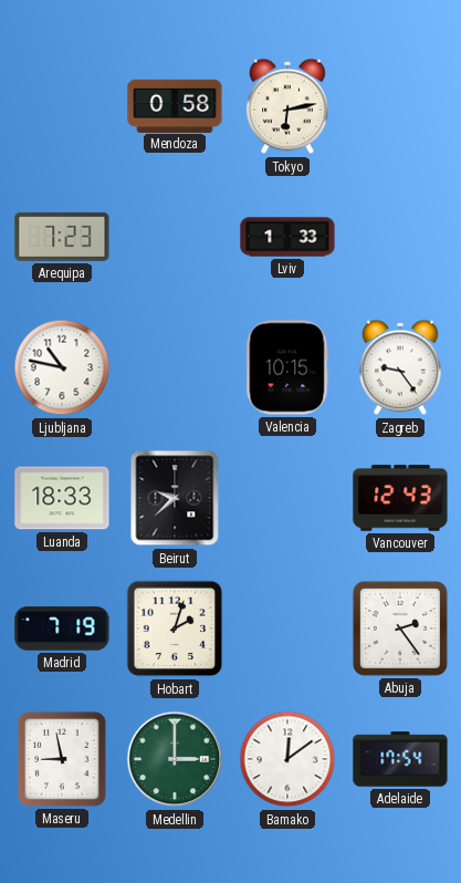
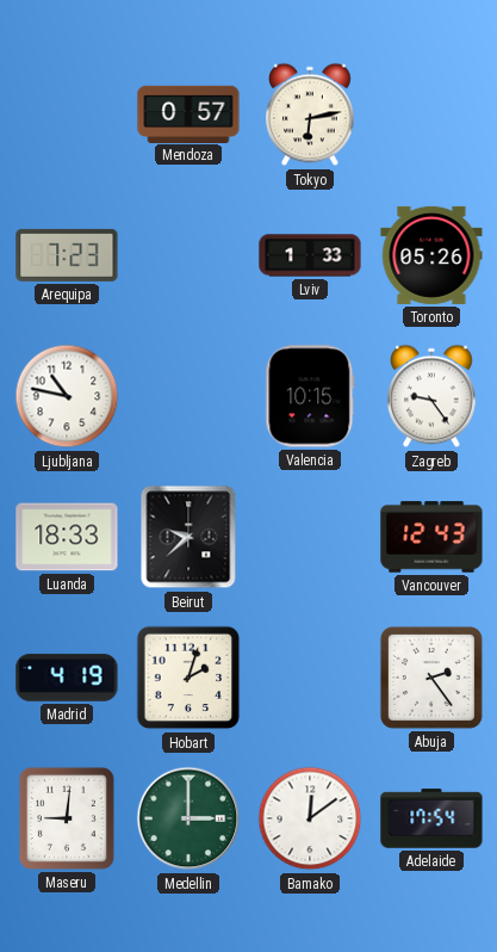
Mendoza: 0:58 -> 0:57
Toronto: none -> 05:26
Madrid: 7:19 -> 4:19
Maseru: 8:58 -> 9:01
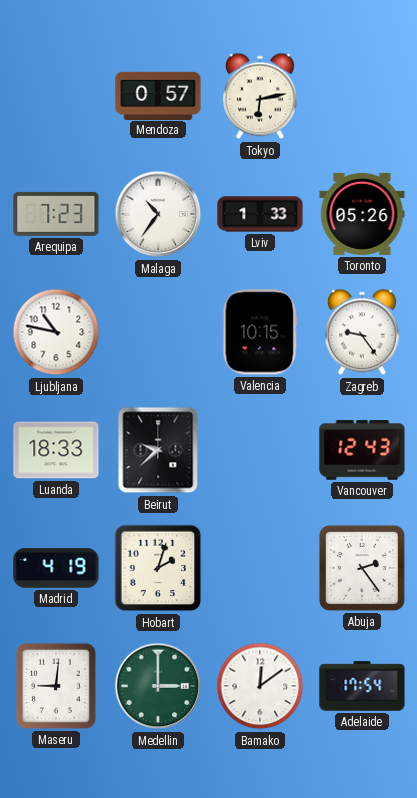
Malaga: none -> 10:36
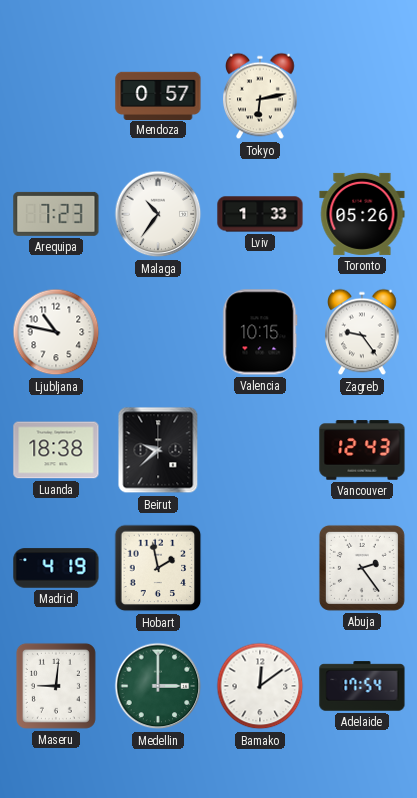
Luanda: 18:33 -> 18:38
Hobart: 2:03 -> 1:58
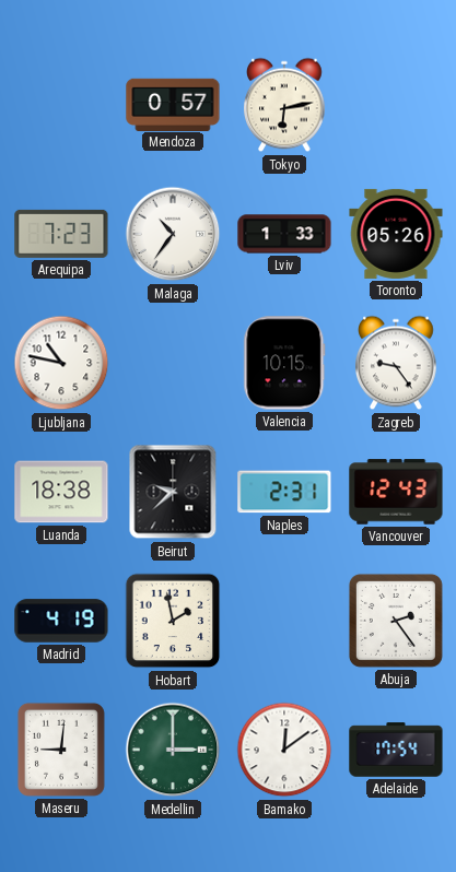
Naples: none -> 2:31
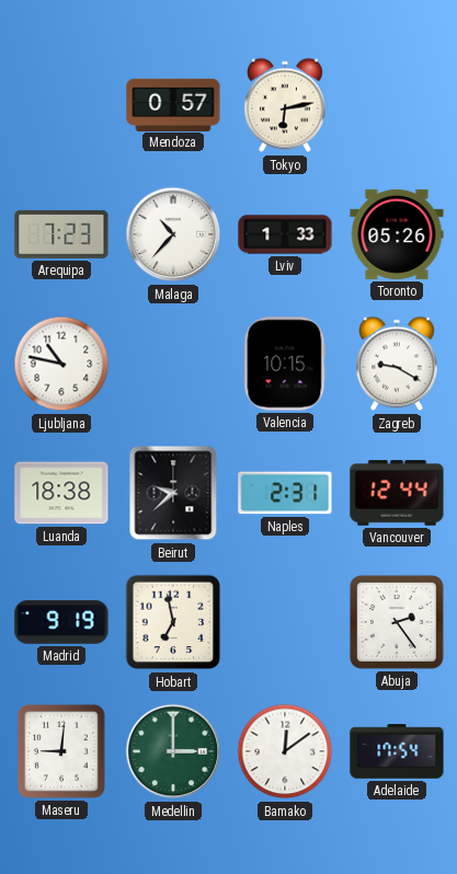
Malaga: 10:36 -> 10:37
Zagreb: 9:24 -> 9:20
Vancouver: 12:43 -> 12:44
Madrid: 4:19 -> 9:19
Hobart: 1:58 -> 6:58
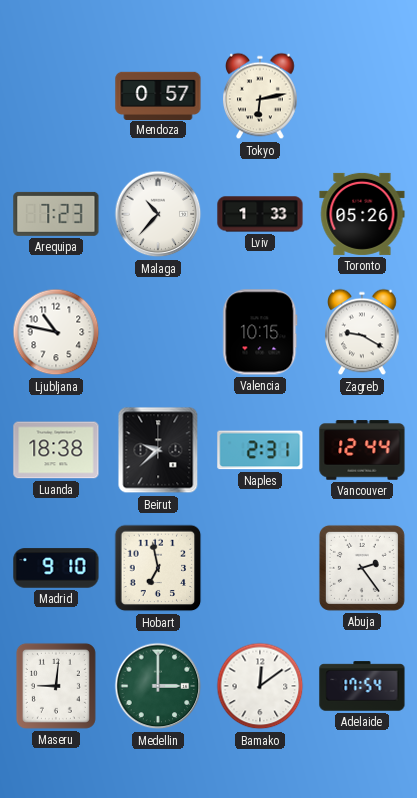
Madrid: 9:19 -> 9:10
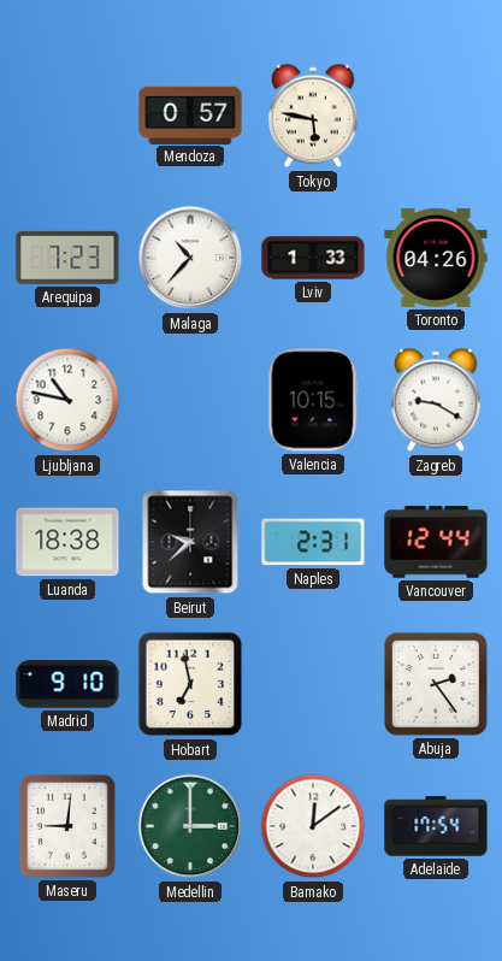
Tokyo: 6:13 -> 5:47
Toronto: 05:26 -> 04:26
